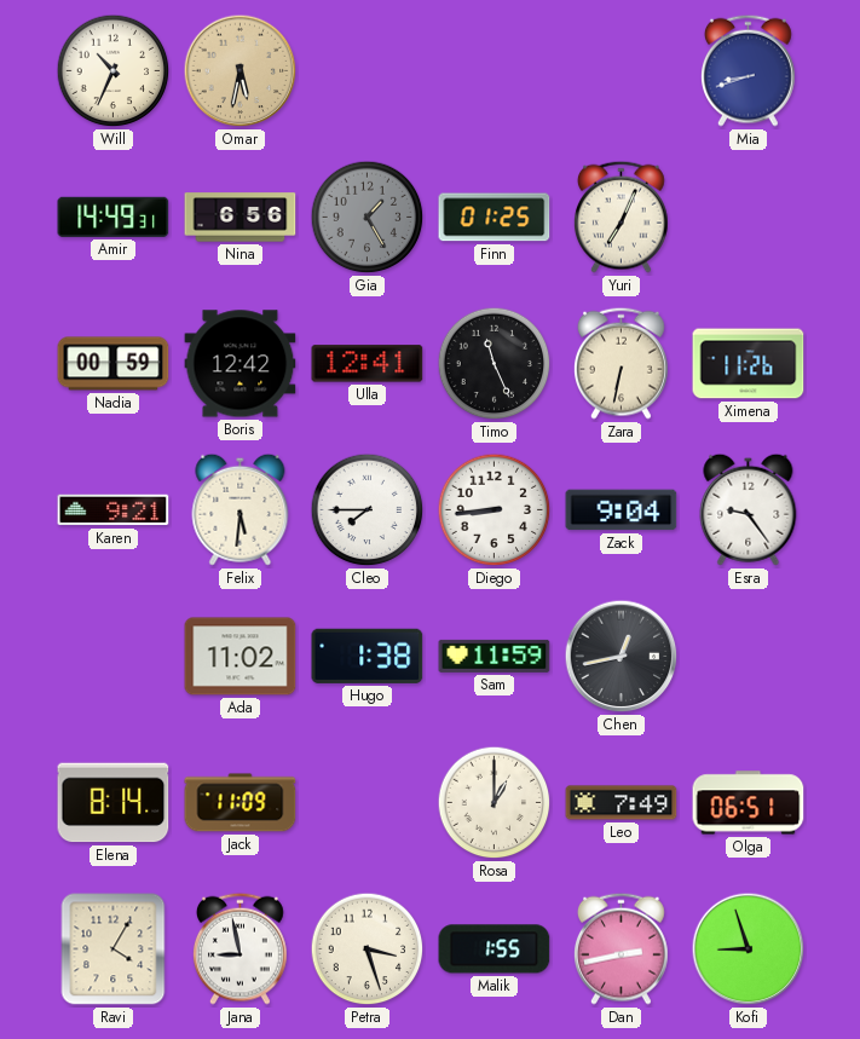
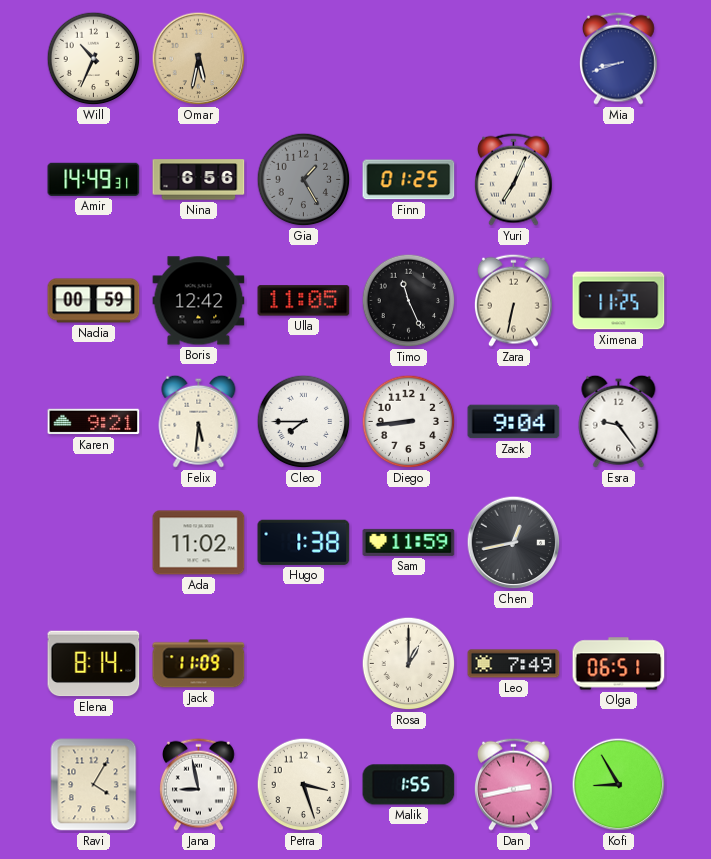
Ulla: 12:41 -> 11:05
Ximena: 11:26 -> 11:25
Kofi: 8:57 -> 8:55
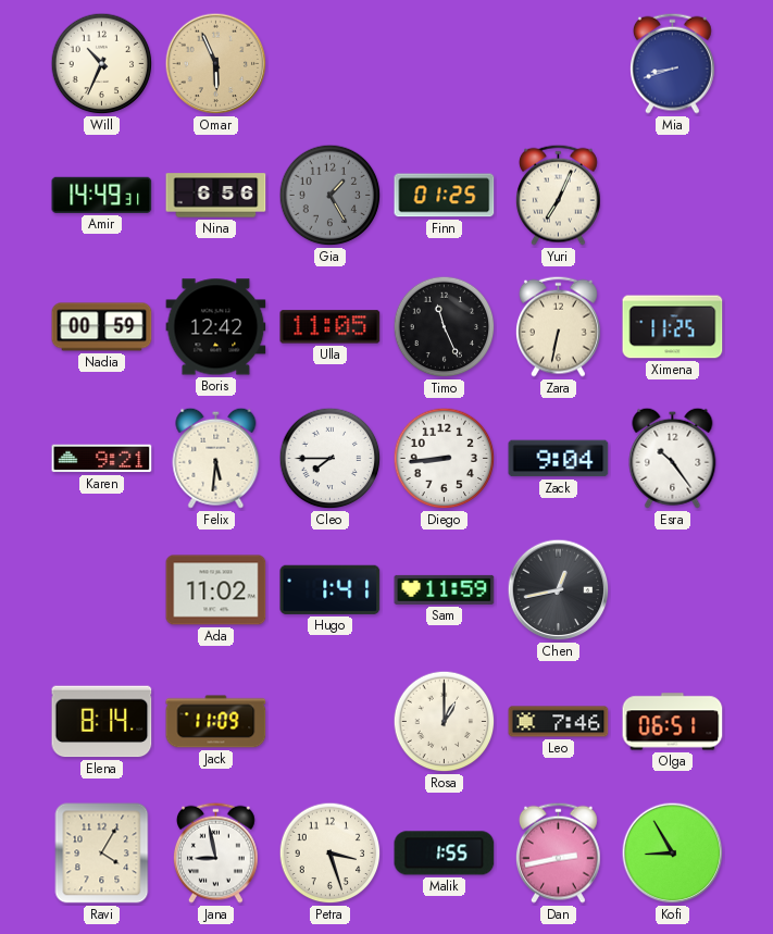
Omar: 5:32 -> 5:56
Esra: 9:24 -> 10:24
Hugo: 1:38 -> 1:41
Leo: 7:49 -> 7:46
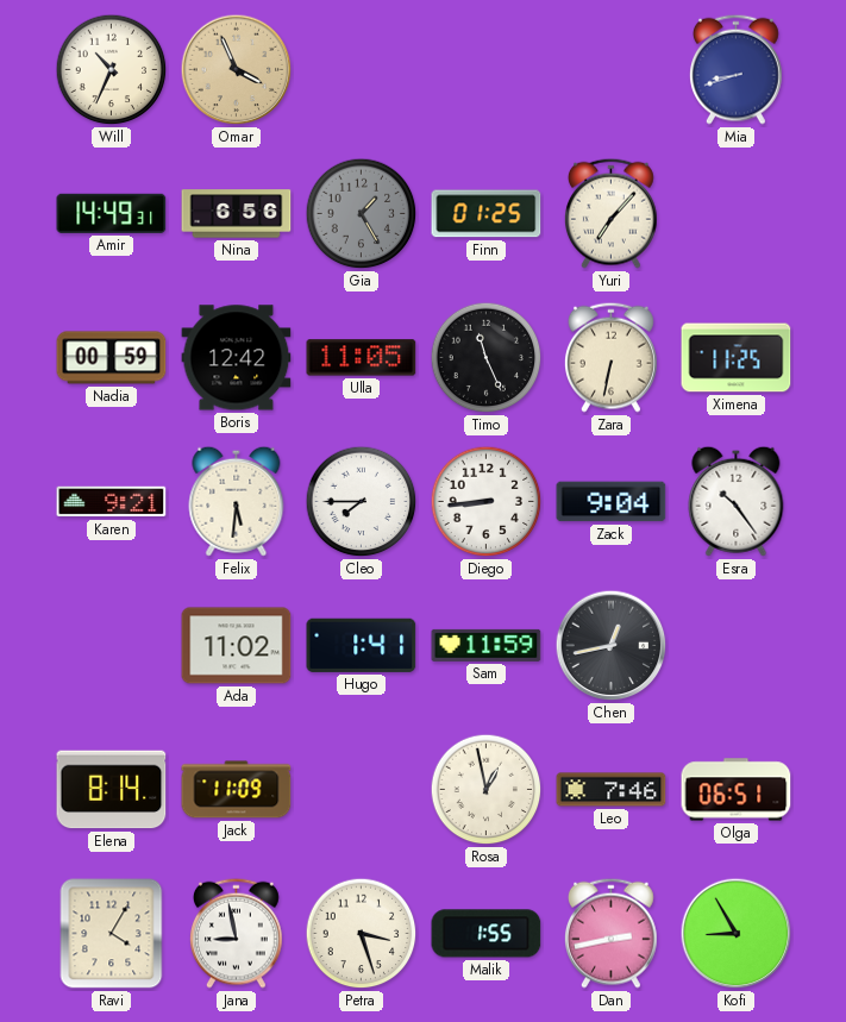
Omar: 5:56 -> 3:56
Yuri: 7:04 -> 7:07
Rosa: 1:00 -> 12:58
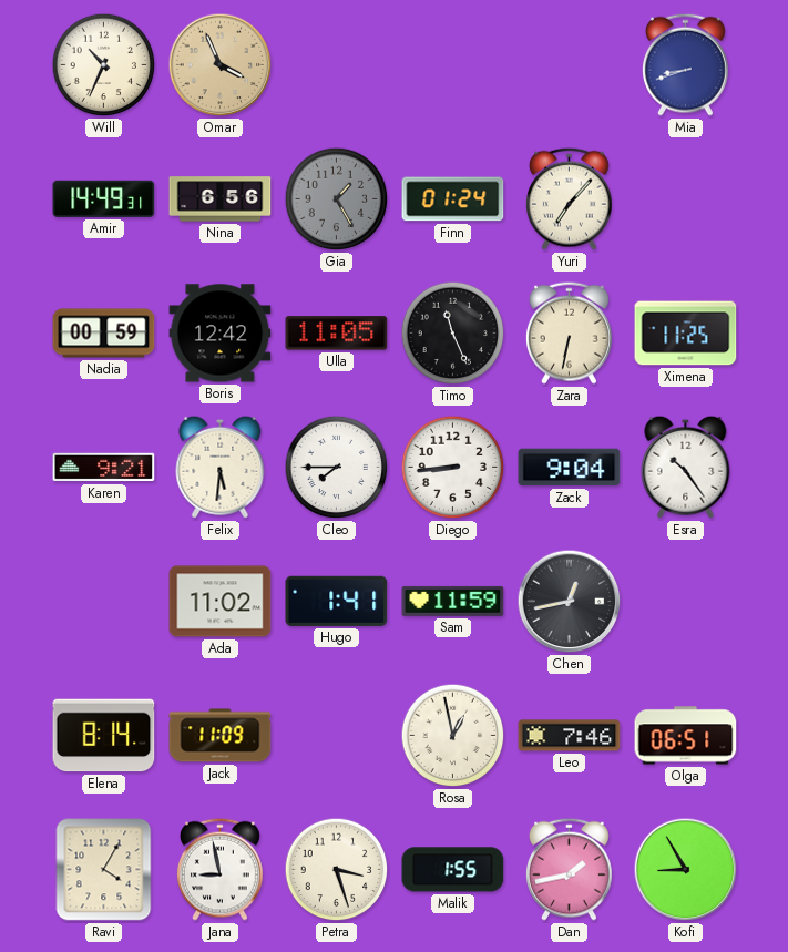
Finn: 01:25 -> 01:24
Dan: 2:43 -> 1:43
